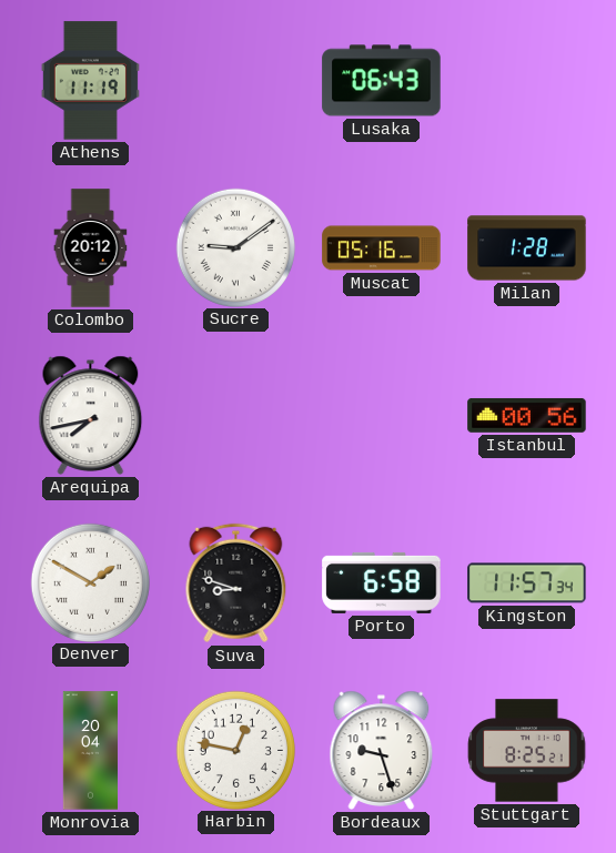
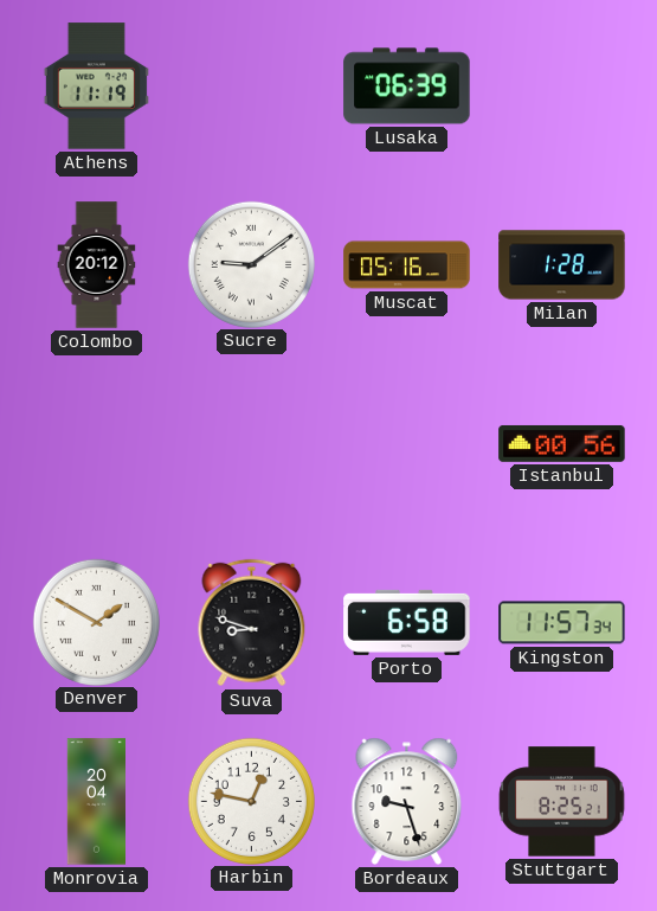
Lusaka: 06:43 -> 06:39
Arequipa: 7:43 -> none
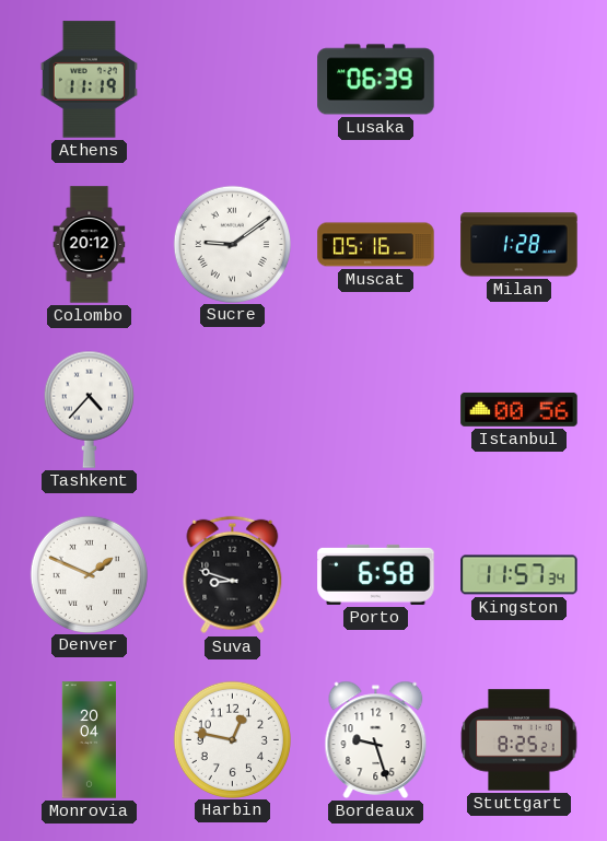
Tashkent: none -> 4:37
Denver: 1:50 -> 1:49
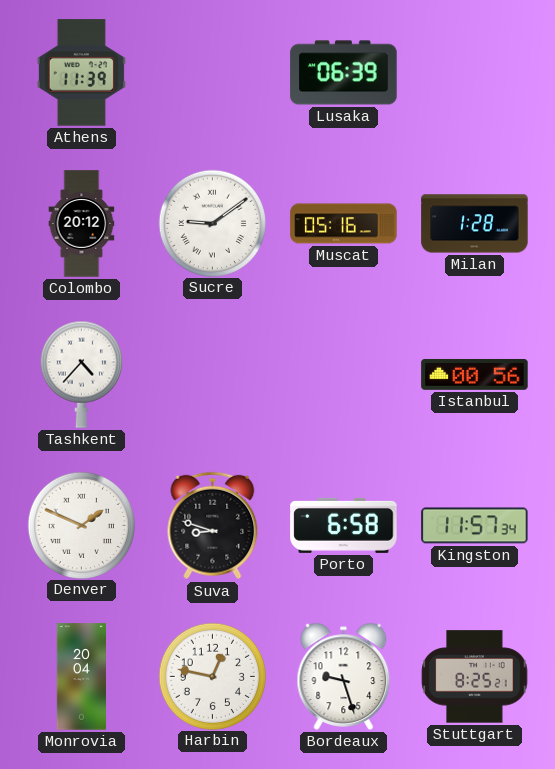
Athens: 11:19 -> 11:39
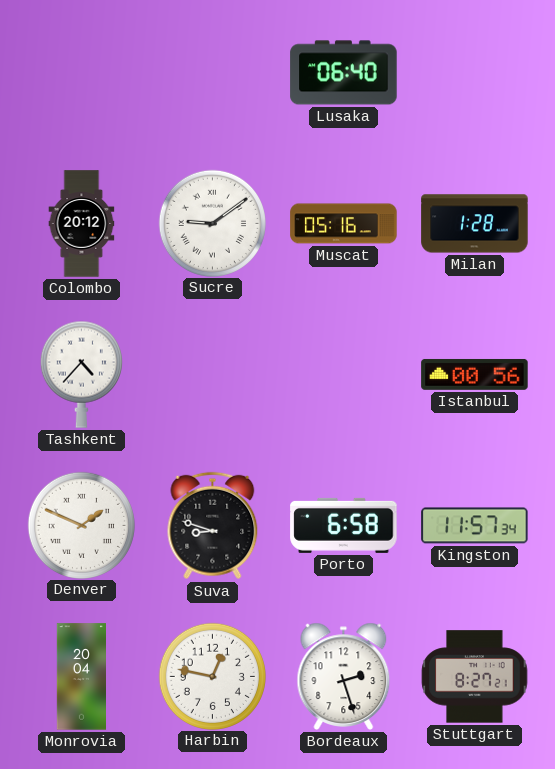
Athens: 11:39 -> none
Lusaka: 06:39 -> 06:40
Bordeaux: 9:27 -> 2:27
Stuttgart: 8:25 -> 8:27
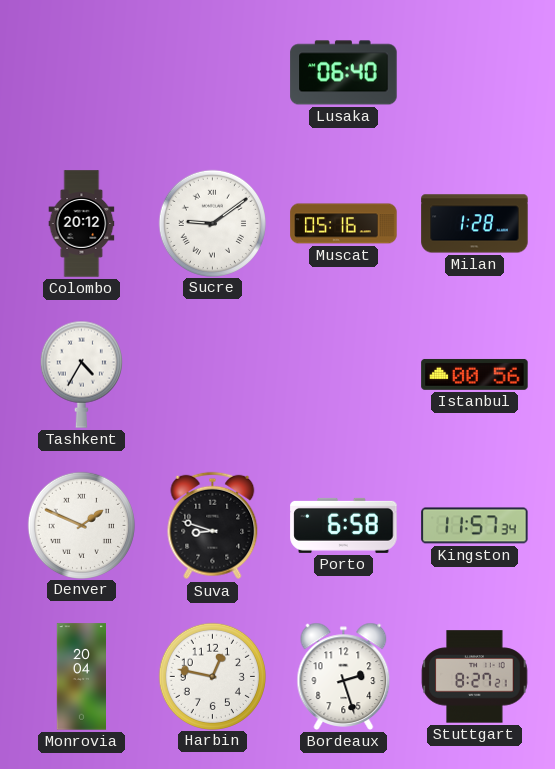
Tashkent: 4:37 -> 4:35
